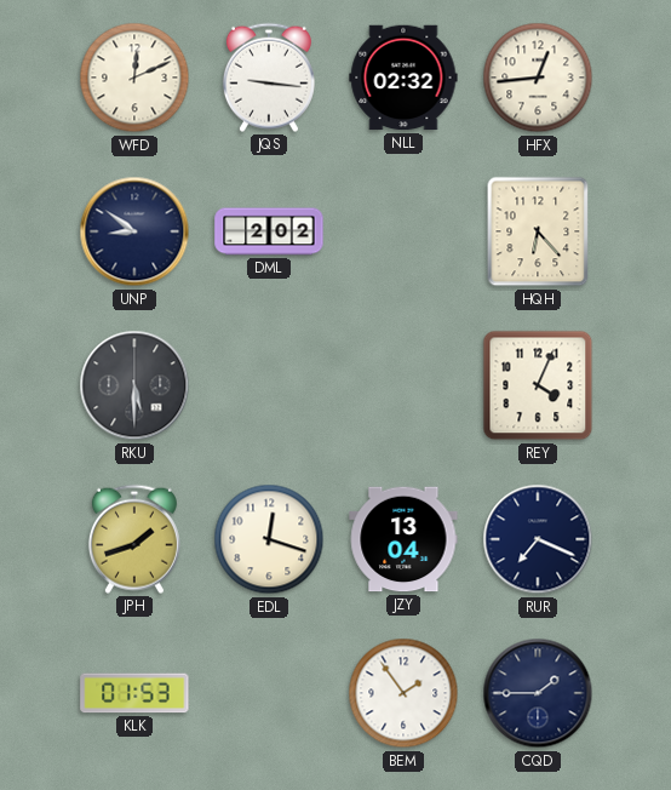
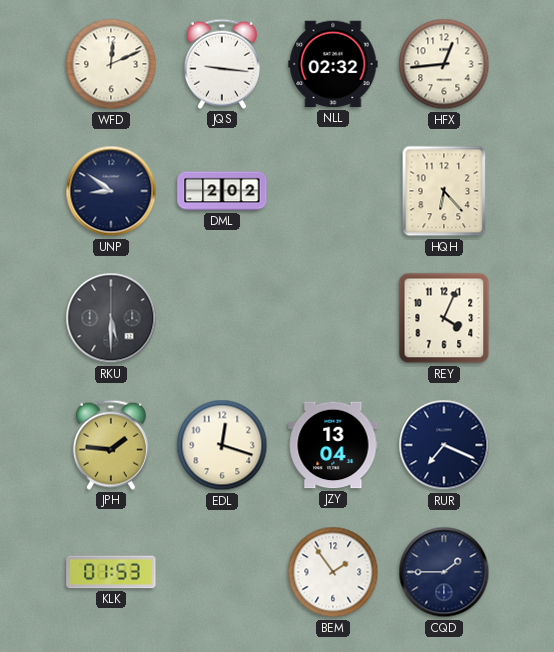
JPH: 1:42 -> 1:46
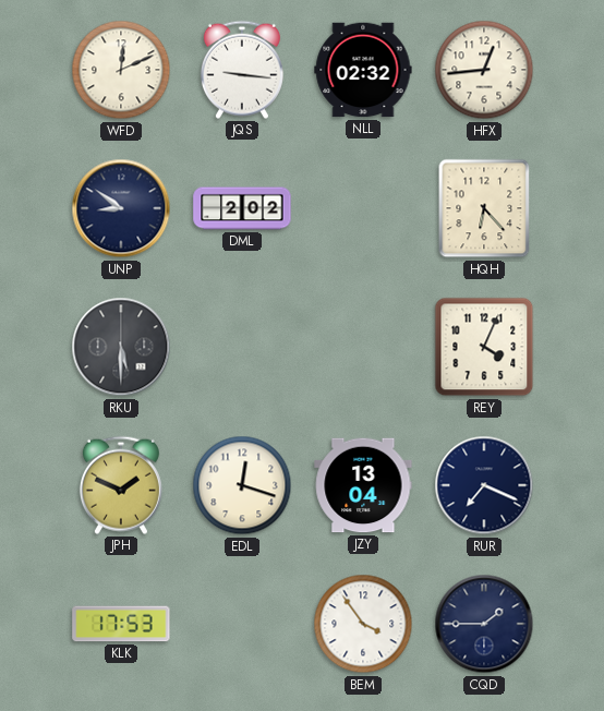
JPH: 1:46 -> 1:49
KLK: 01:53 -> 17:53
BEM: 1:54 -> 3:54
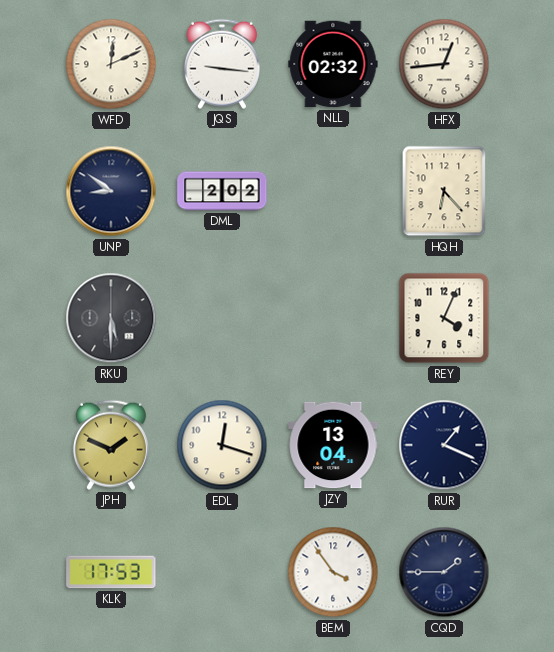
RUR: 7:19 -> 1:19
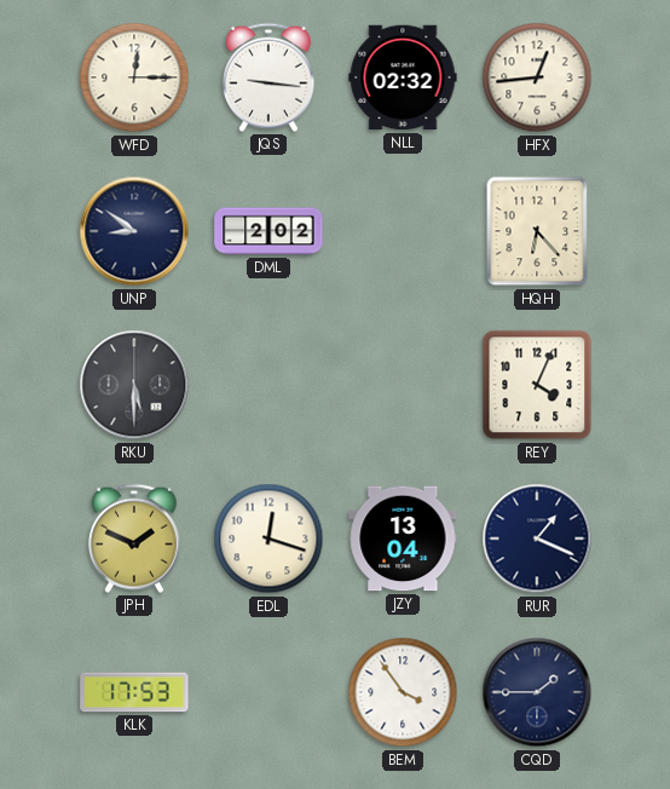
WFD: 12:11 -> 12:15
